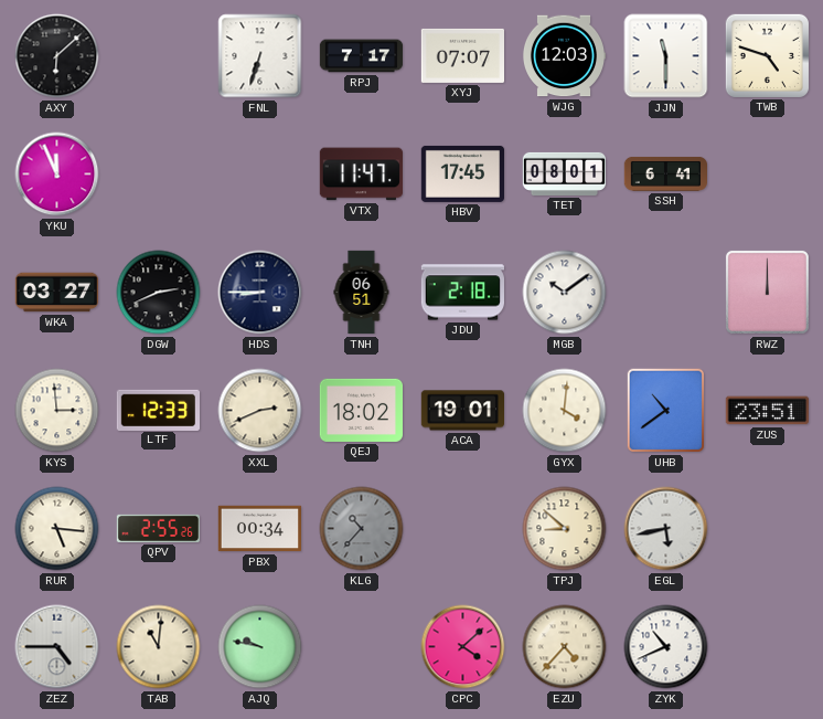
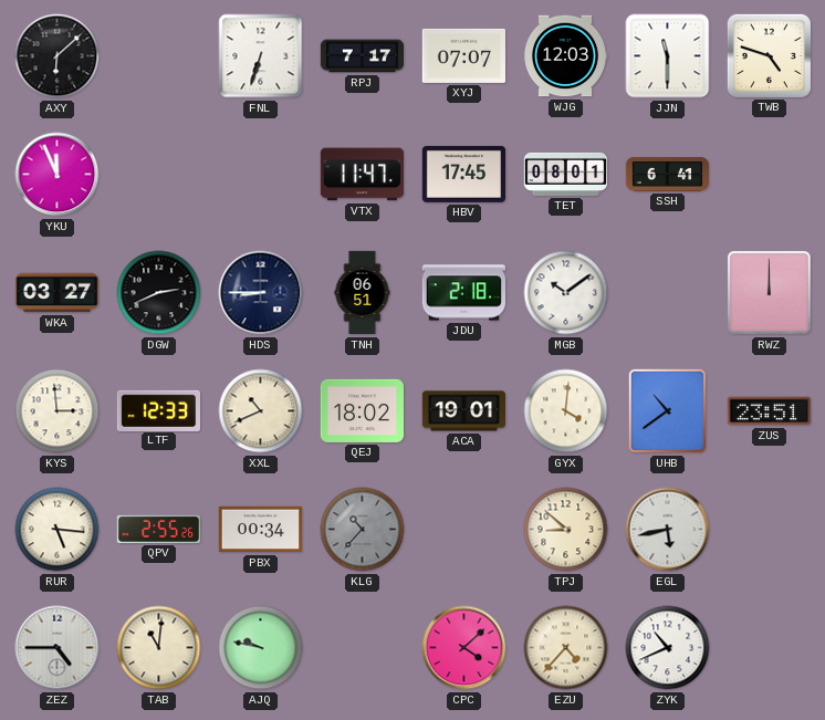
XXL: 2:41 -> 10:41
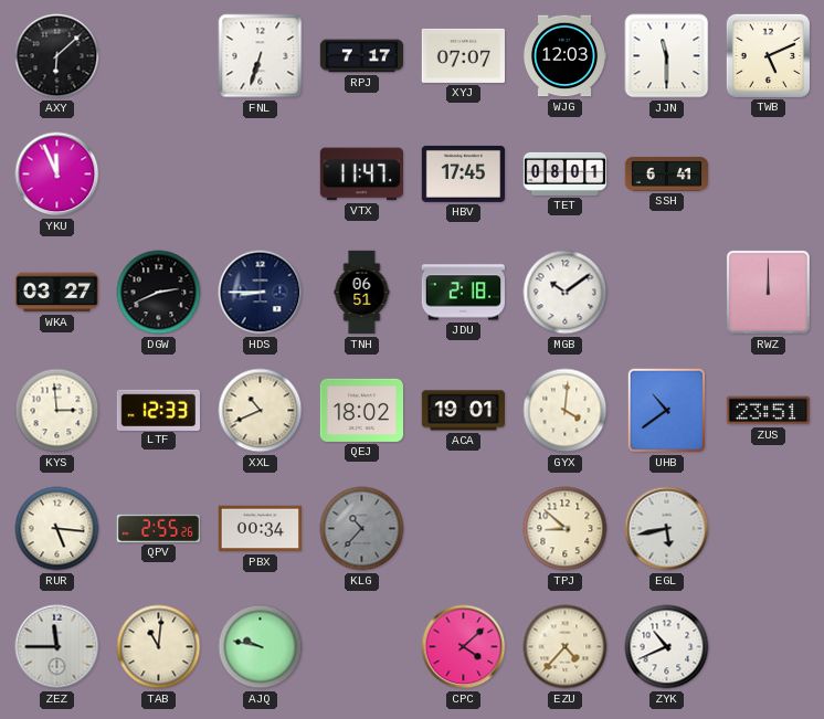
TWB: 4:48 -> 5:11
ZEZ: 4:45 -> 11:45
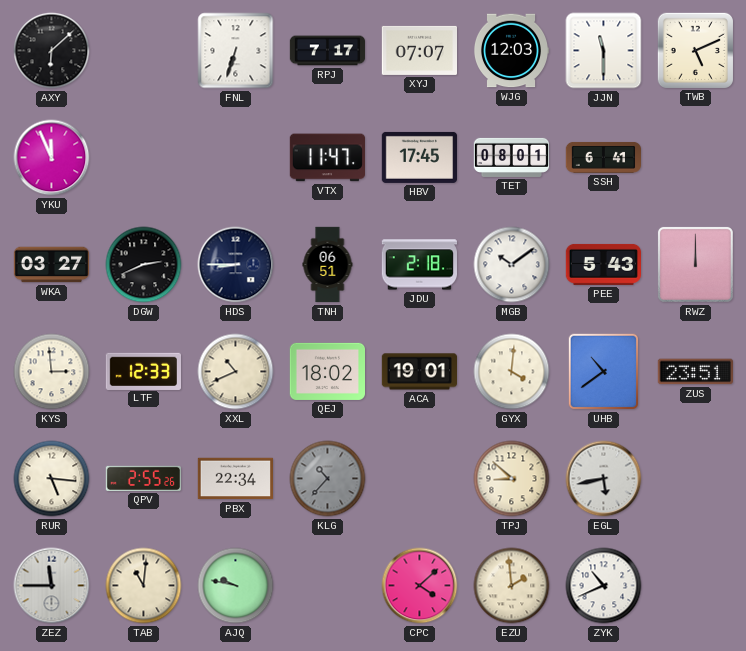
PEE: none -> 5:43
PBX: 00:34 -> 22:34
EZU: 4:37 -> 1:59
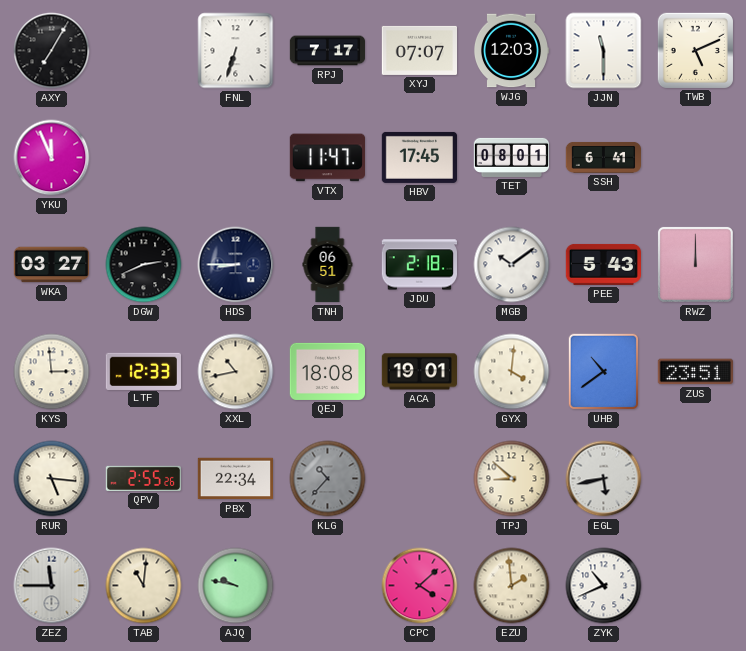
AXY: 6:08 -> 7:05
XXL: 10:41 -> 10:43
QEJ: 18:02 -> 18:08
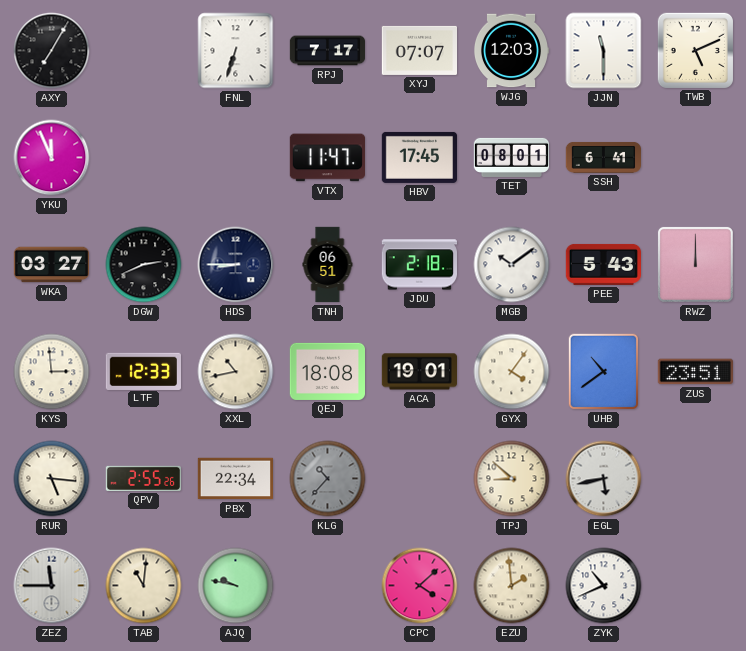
GYX: 4:01 -> 4:06
